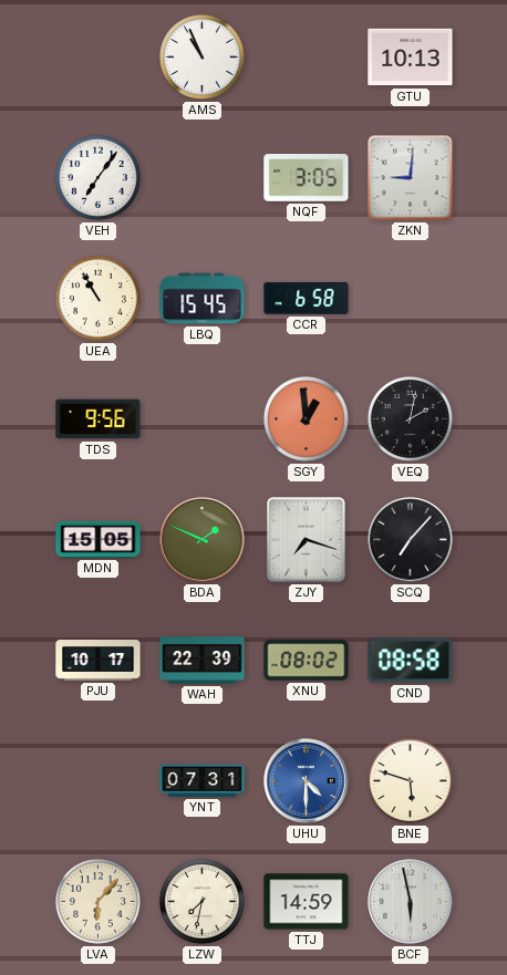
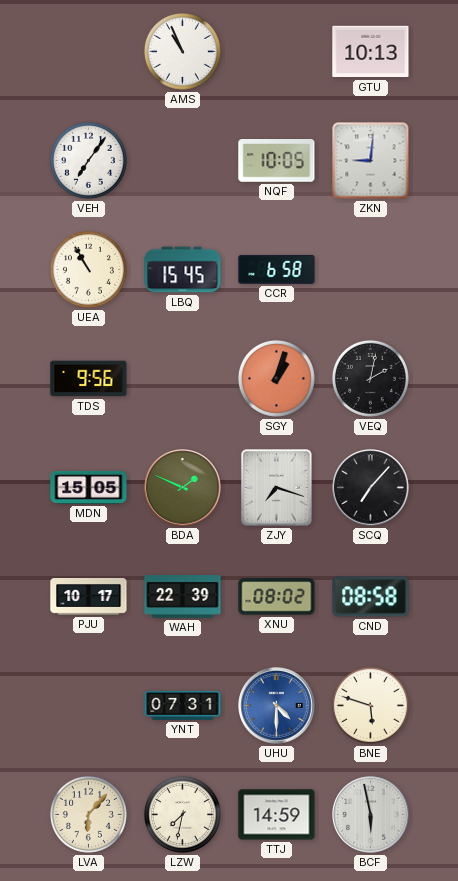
NQF: 3:05 -> 10:05
SGY: 12:59 -> 1:03
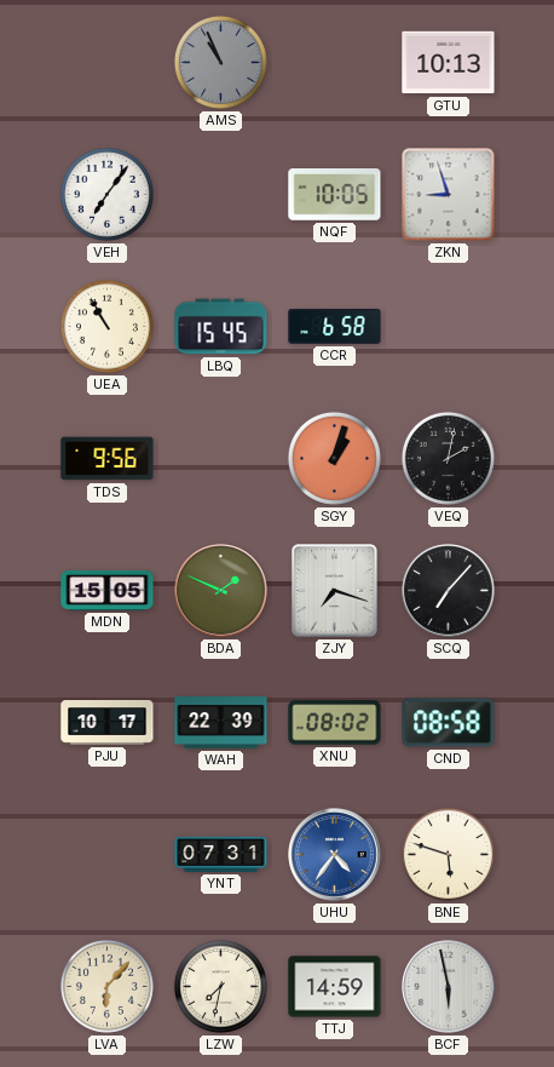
AMS dial: white -> grey
ZKN: 9:01 -> 8:57
UHU: 4:30 -> 4:36
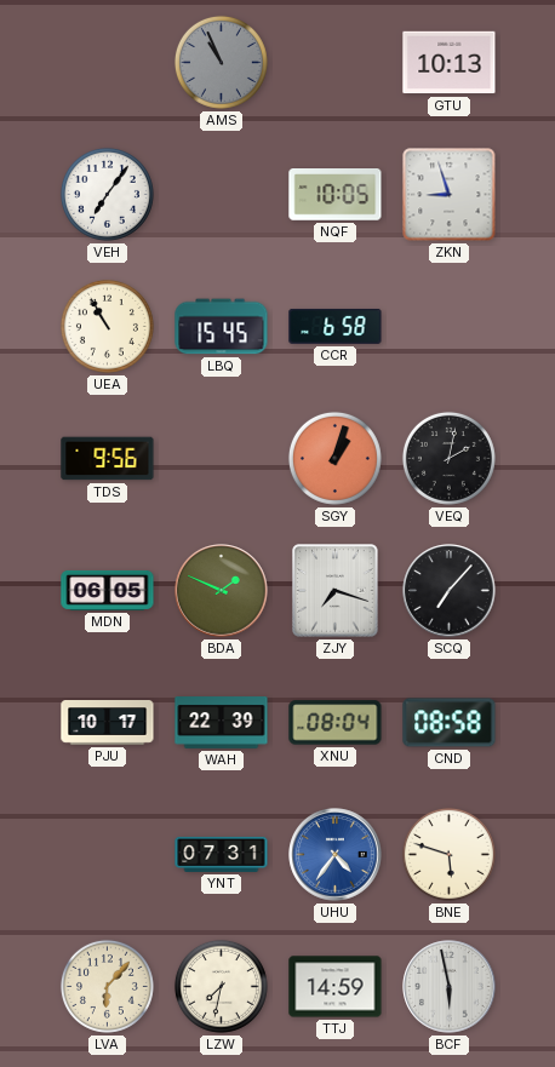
MDN: 15:05 -> 06:05
XNU: 08:02 -> 08:04
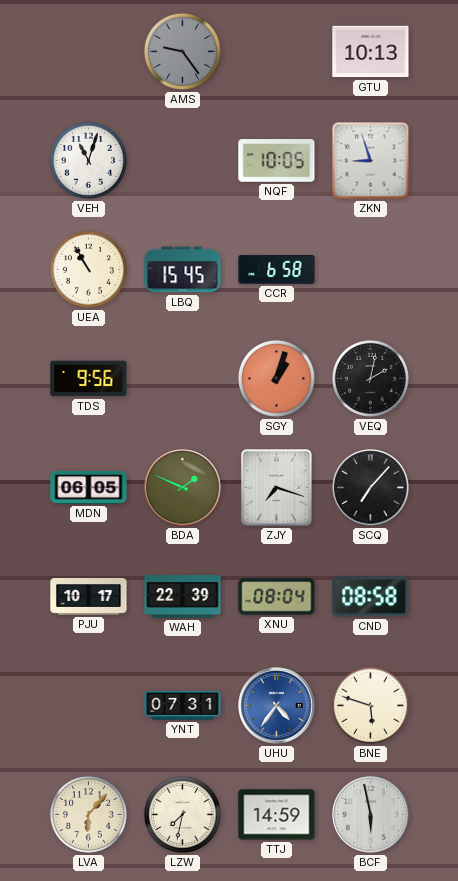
AMS: 10:56 -> 9:24
VEH: 7:06 -> 11:03
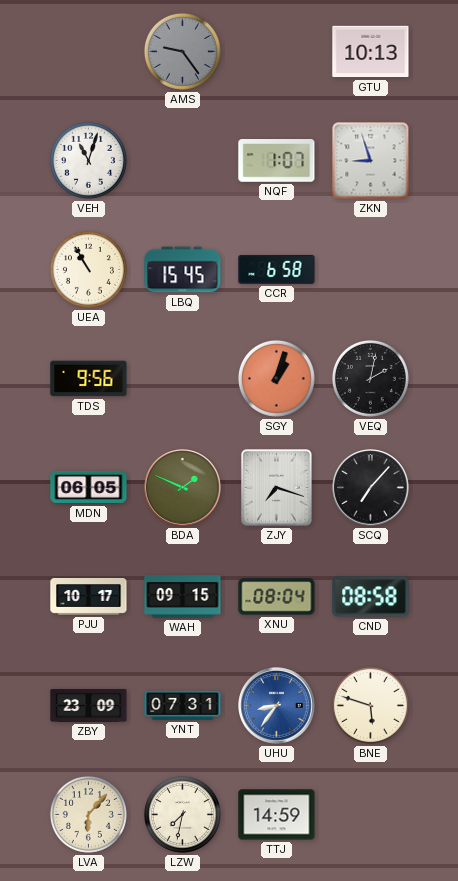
NQF: 10:05 -> 1:07
WAH: 22:39 -> 09:15
ZBY: none -> 23:09
UHU: 4:36 -> 8:36
BCF: 5:58 -> none
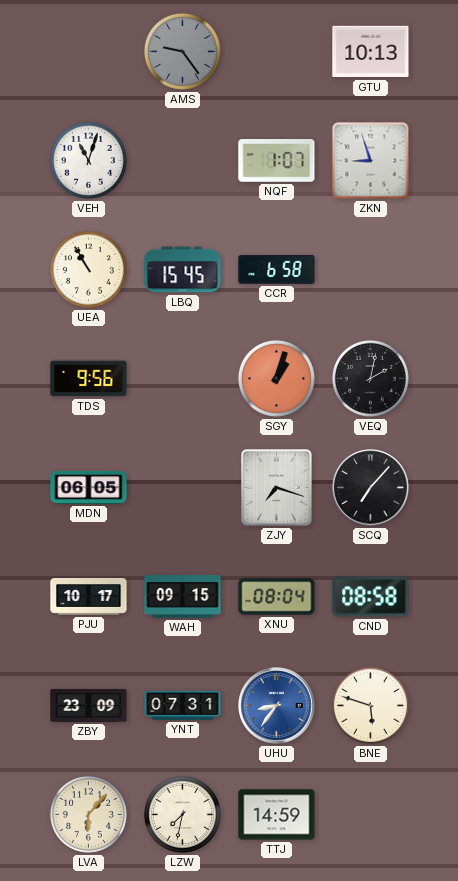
BDA: 1:49 -> none
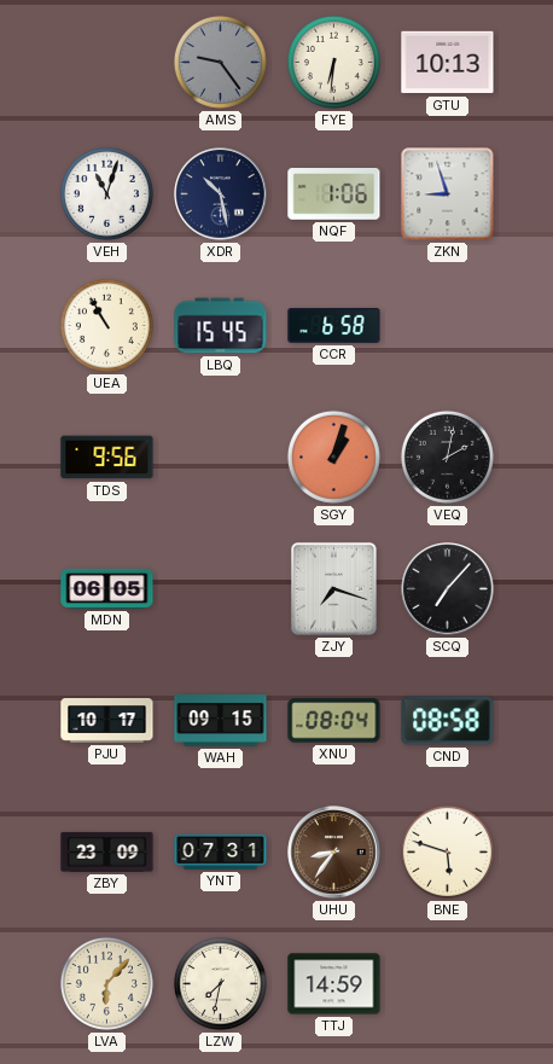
FYE: none -> 6:31
XDR: none -> 10:28
NQF: 1:07 -> 1:06
UHU dial: blue -> brown
